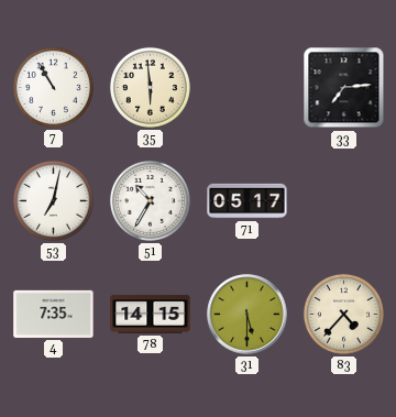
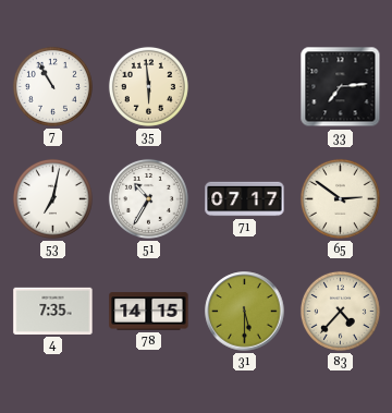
71: 05:17 -> 07:17
65: none -> 2:51
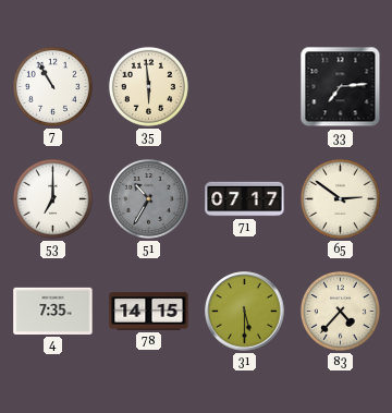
53: 7:02 -> 7:00
51 dial: white -> grey
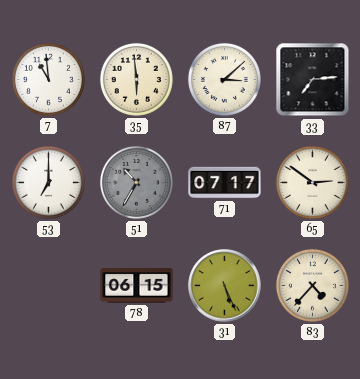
7: 10:55 -> 10:59
87: none -> 3:08
4: 7:35 -> none
78: 14:15 -> 06:15
31: 5:30 -> 5:26
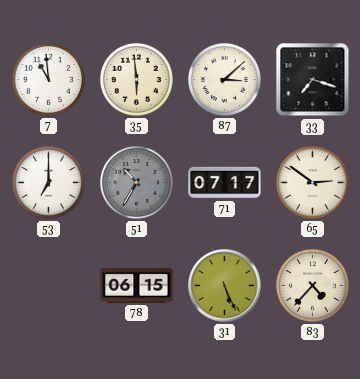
33: 7:14 -> 7:18
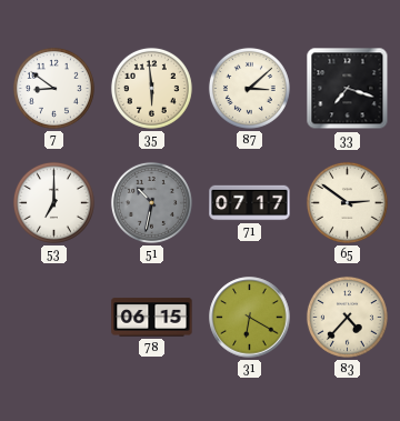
7: 10:59 -> 8:51
51: 10:35 -> 10:32
31: 5:26 -> 6:20
